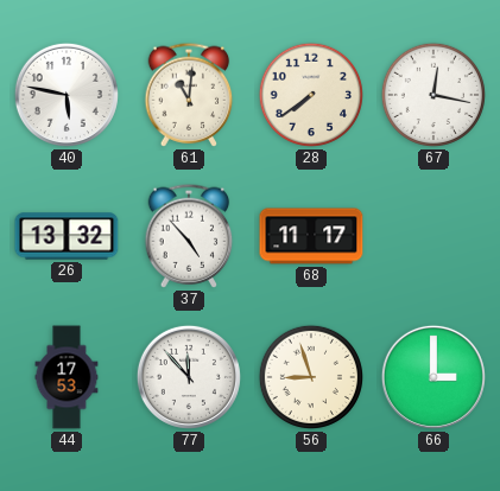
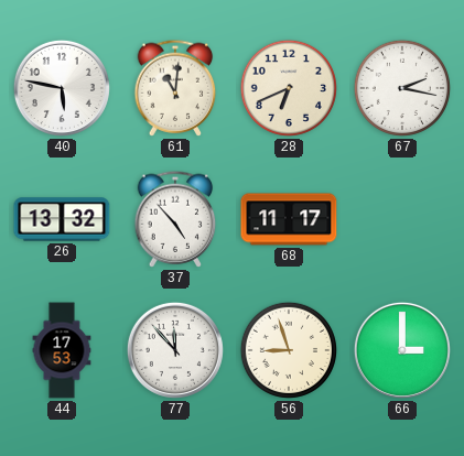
28: 7:39 -> 6:41
67: 12:17 -> 2:17
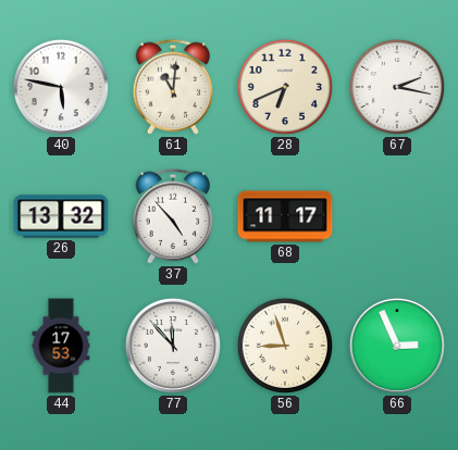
66: 3:00 -> 2:56
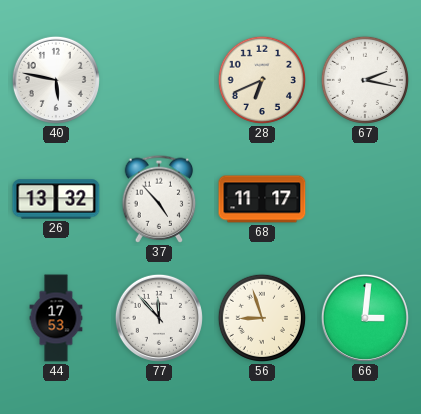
61: 11:01 -> none
66: 2:56 -> 3:01
